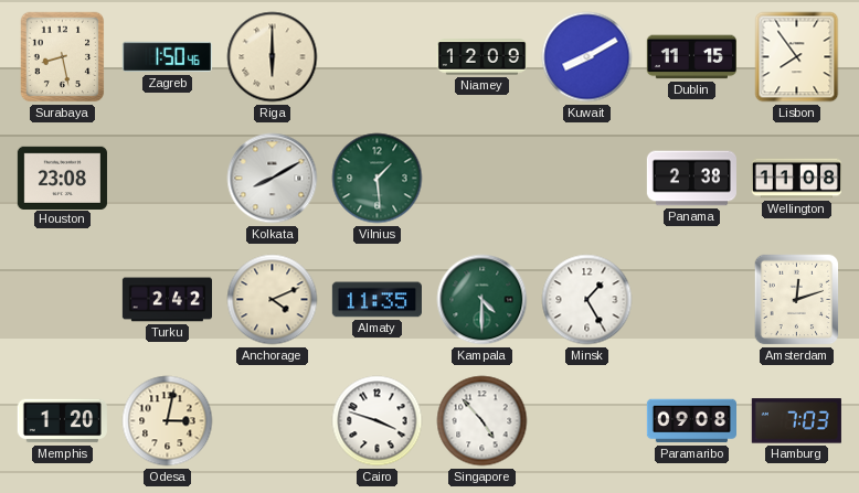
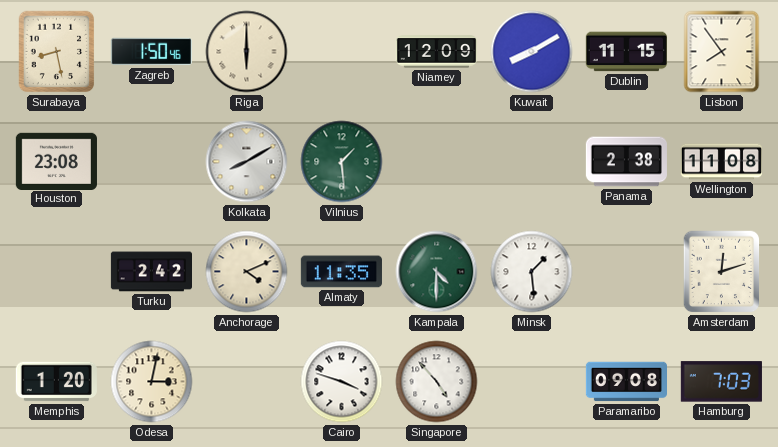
Minsk: 1:25 -> 1:29
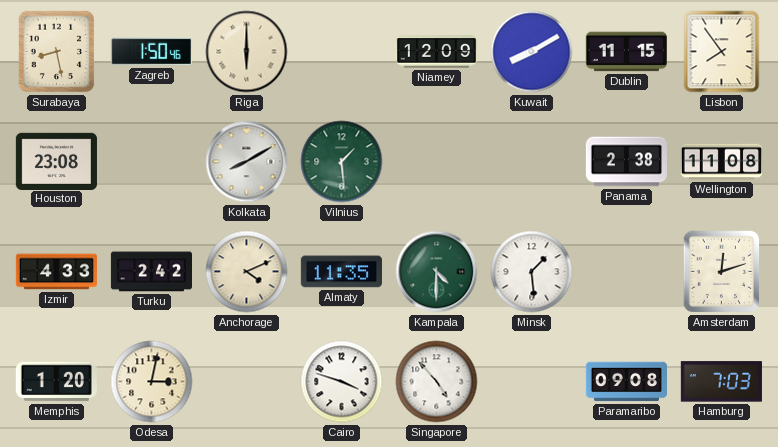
Izmir: none -> 4:33
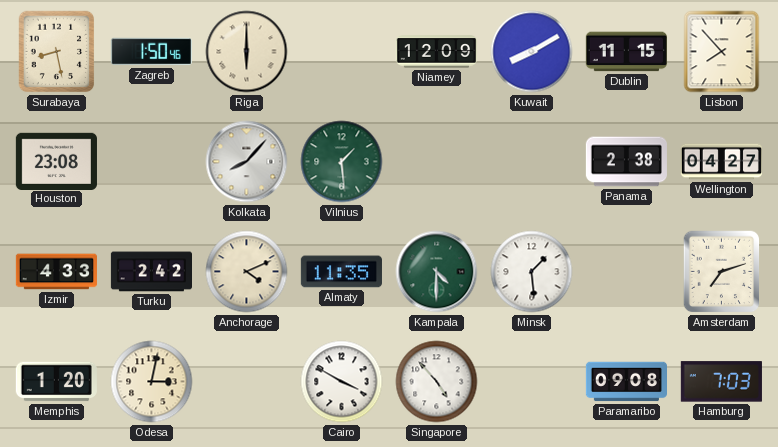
Lisbon: 7:54 -> 7:53
Kolkata: 8:10 -> 8:07
Wellington: 11:08 -> 04:27
Amsterdam: 12:12 -> 7:12
Cairo: 3:48 -> 3:50
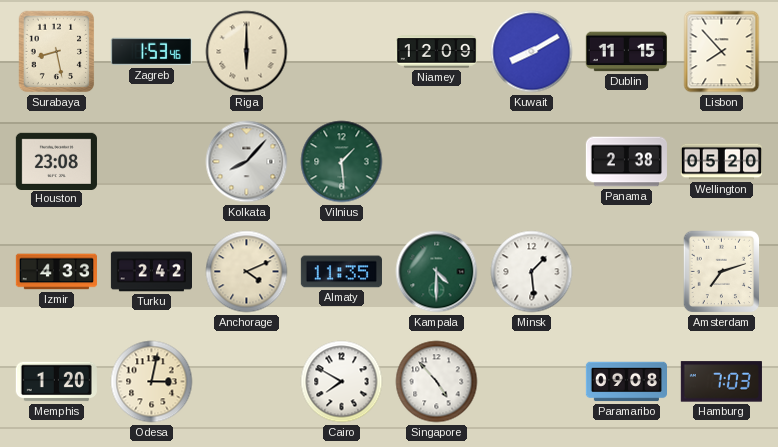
Zagreb: 1:50 -> 1:53
Wellington: 04:27 -> 05:20
Cairo: 3:50 -> 7:50
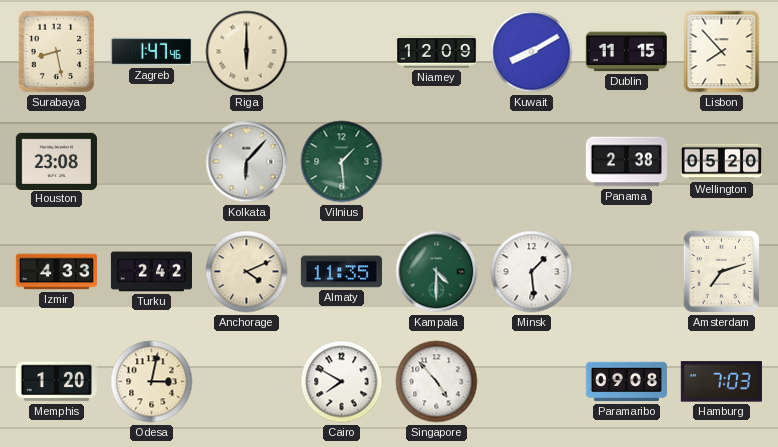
Zagreb: 1:53 -> 1:47
Kolkata: 8:07 -> 6:07
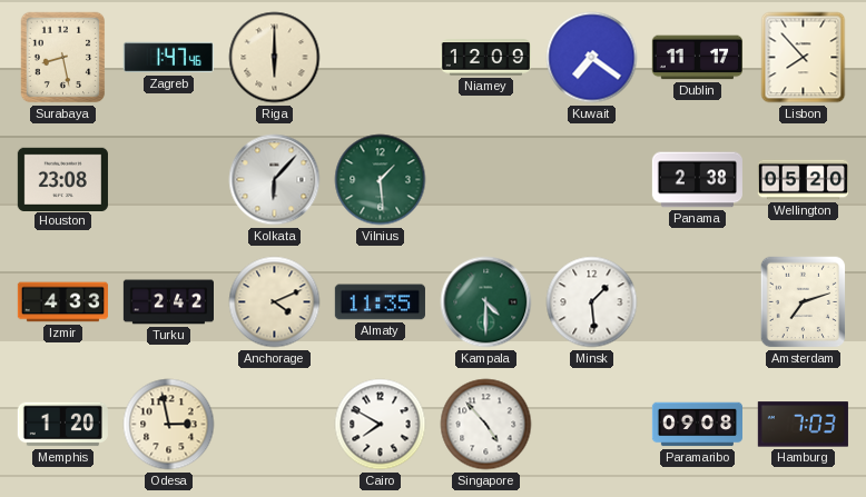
Kuwait: 8:10 -> 7:21
Dublin: 11:15 -> 11:17
Odesa: 3:02 -> 2:58
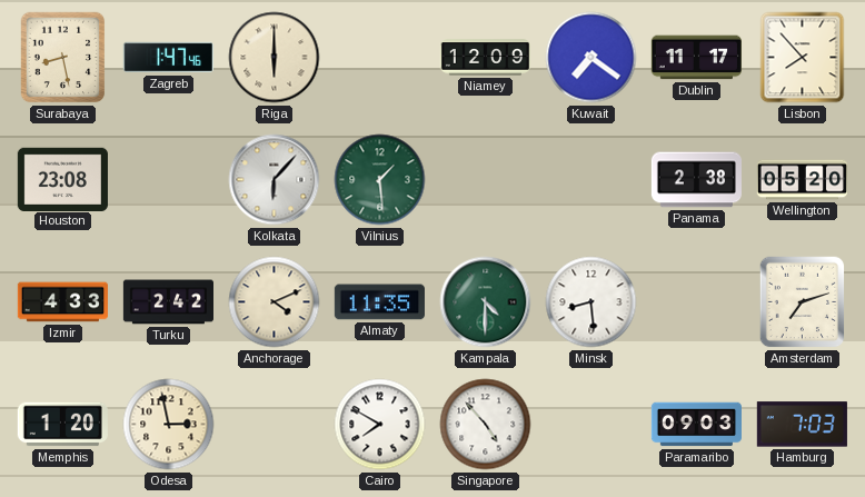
Minsk: 1:29 -> 8:29
Paramaribo: 09:08 -> 09:03
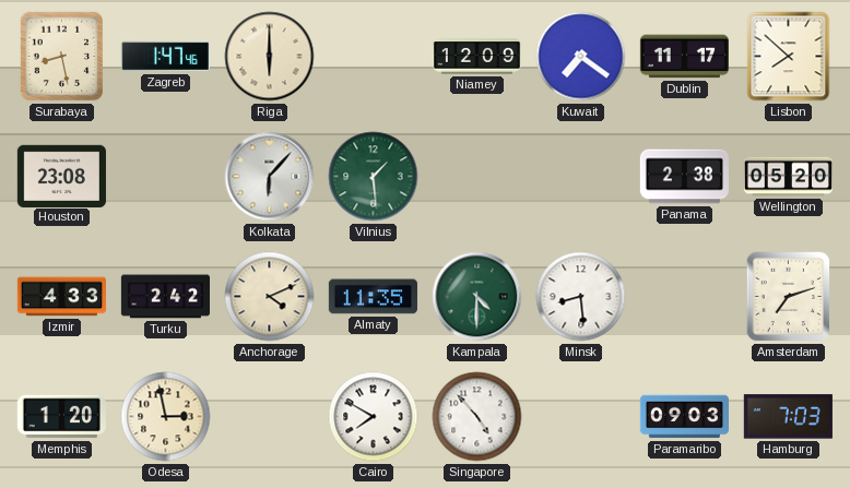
Lisbon: 7:53 -> 7:52
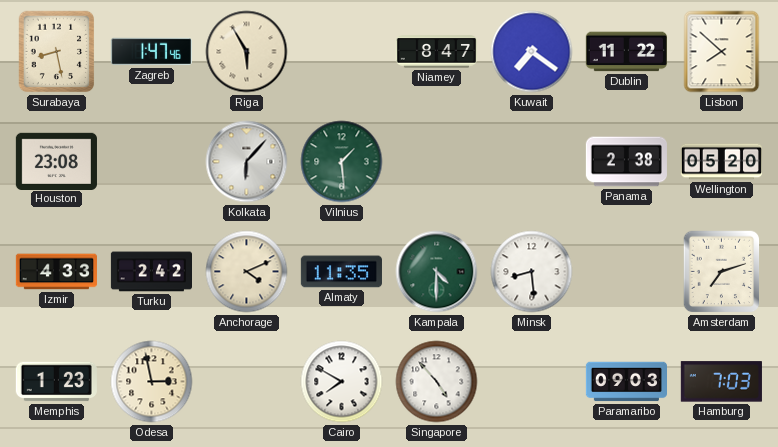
Riga: 6:00 -> 5:55
Niamey: 12:09 -> 8:47
Dublin: 11:17 -> 11:22
Memphis: 1:20 -> 1:23
